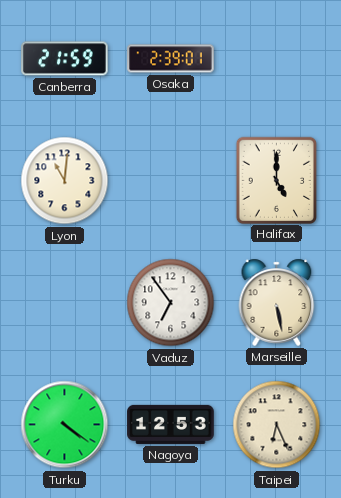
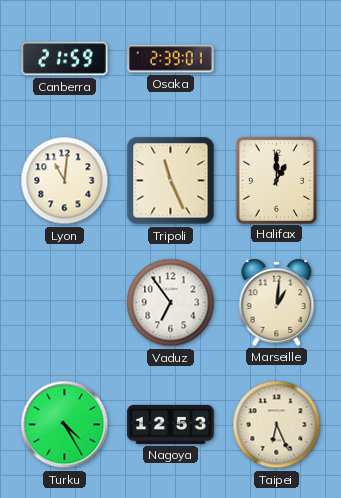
Tripoli: none -> 11:26
Halifax: 5:00 -> 1:00
Marseille: 5:28 -> 1:01
Turku: 4:21 -> 4:25
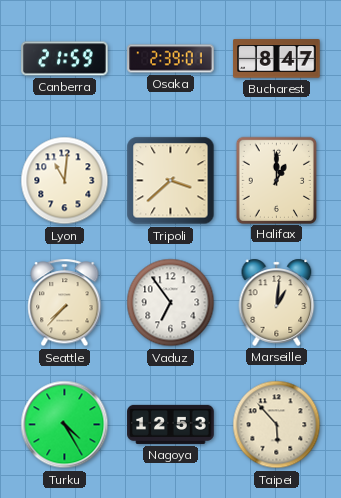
Bucharest: none -> 8:47
Tripoli: 11:26 -> 3:38
Seattle: none -> 7:37
Taipei: 6:26 -> 5:53
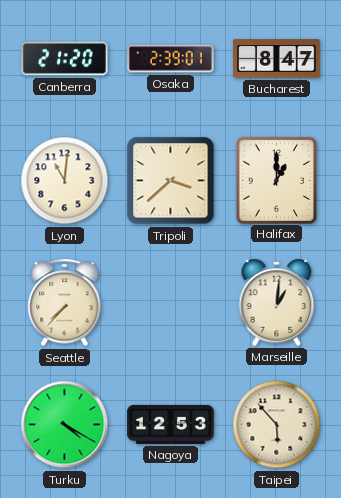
Canberra: 21:59 -> 21:20
Vaduz: 6:54 -> none
Turku: 4:25 -> 4:20
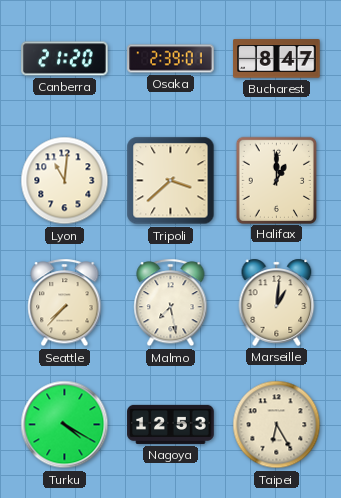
Malmo: none -> 7:28
Taipei: 5:53 -> 6:25
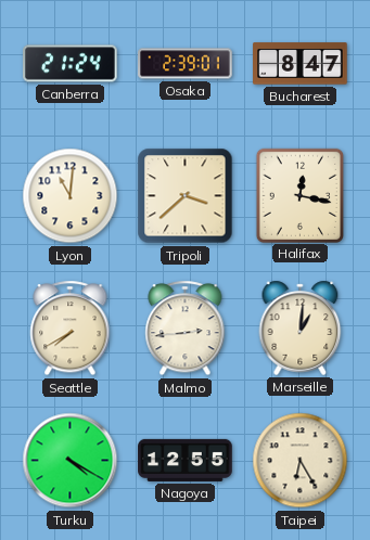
Canberra: 21:20 -> 21:24
Halifax: 1:00 -> 12:17
Seattle: 7:37 -> 7:40
Malmo: 7:28 -> 2:44
Nagoya: 12:53 -> 12:55
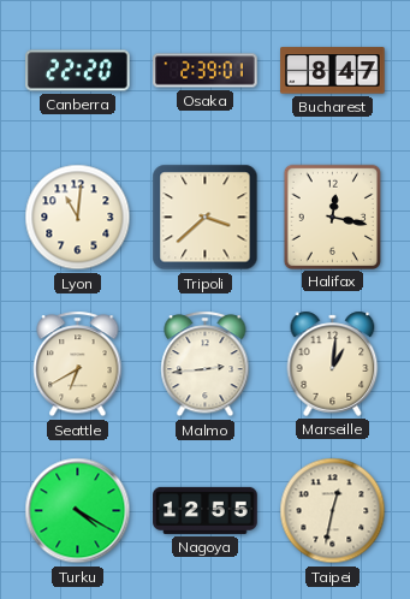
Canberra: 21:24 -> 22:20
Seattle: 7:40 -> 6:40
Taipei: 6:25 -> 12:32
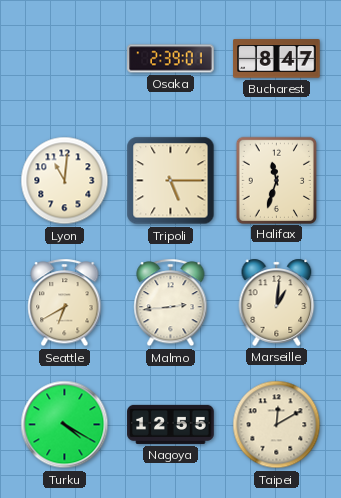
Canberra: 22:20 -> none
Tripoli: 3:38 -> 5:15
Halifax: 12:17 -> 11:33
Taipei: 12:32 -> 12:10
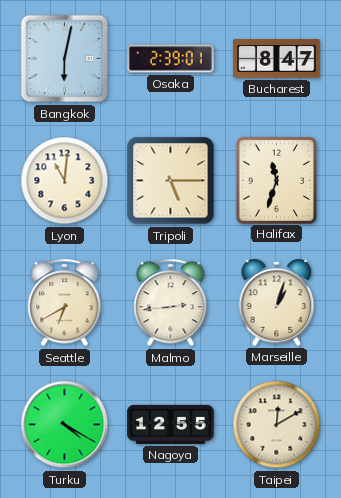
Bangkok: none -> 6:02
Marseille: 1:01 -> 1:03
